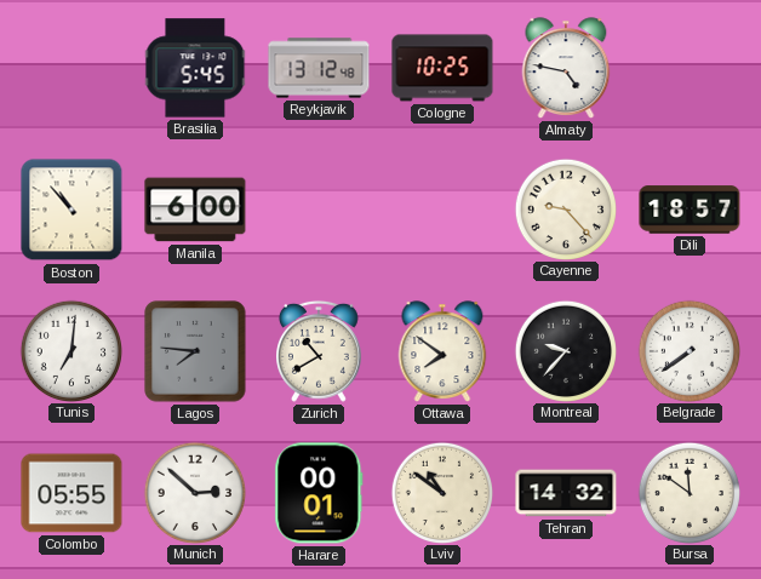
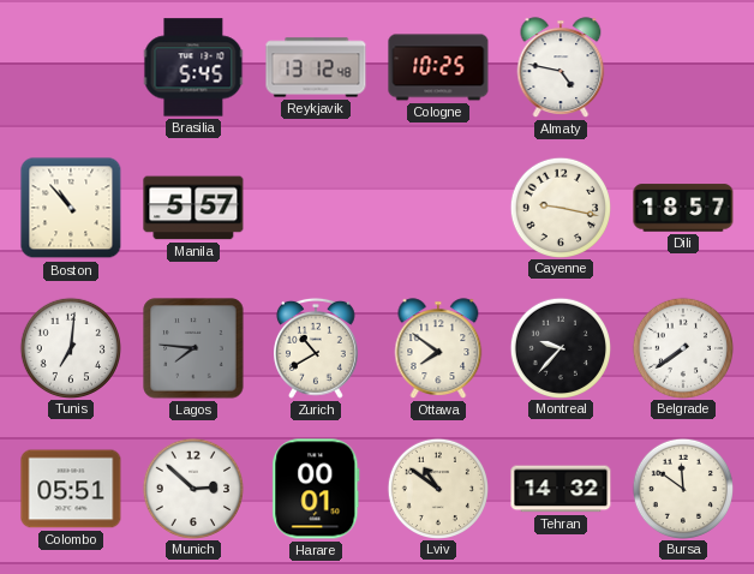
Manila: 6:00 -> 5:57
Cayenne: 9:23 -> 9:17
Colombo: 05:55 -> 05:51
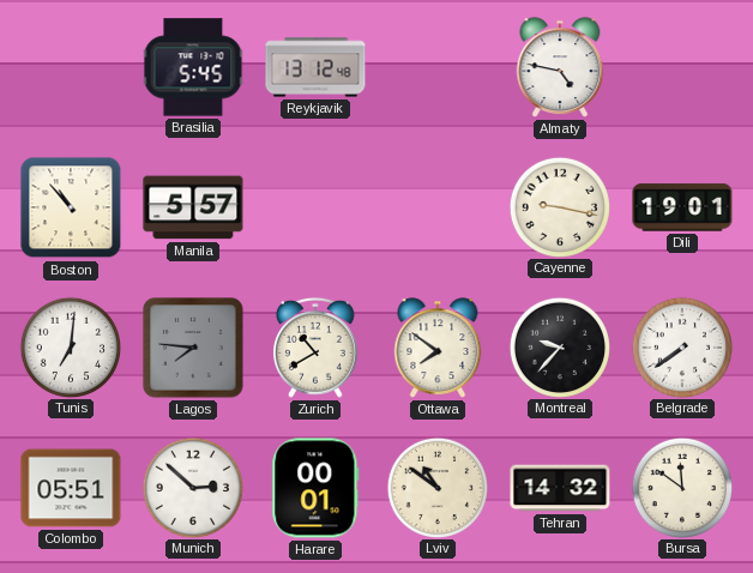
Cologne: 10:25 -> none
Dili: 18:57 -> 19:01
